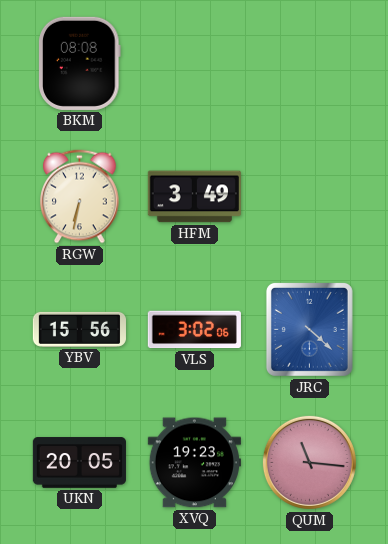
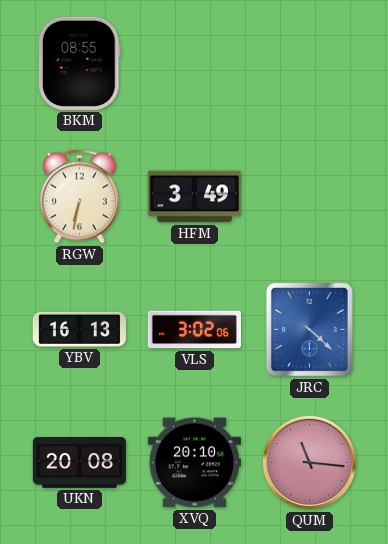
BKM: 08:08 -> 08:55
YBV: 15:56 -> 16:13
UKN: 20:05 -> 20:08
XVQ: 19:23 -> 20:10
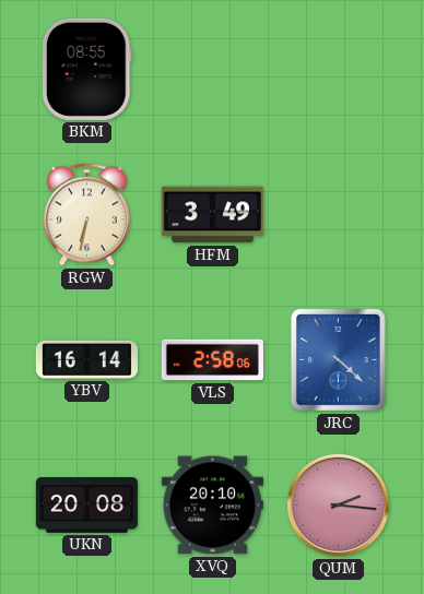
YBV: 16:13 -> 16:14
VLS: 3:02 -> 2:58
QUM: 11:16 -> 2:16
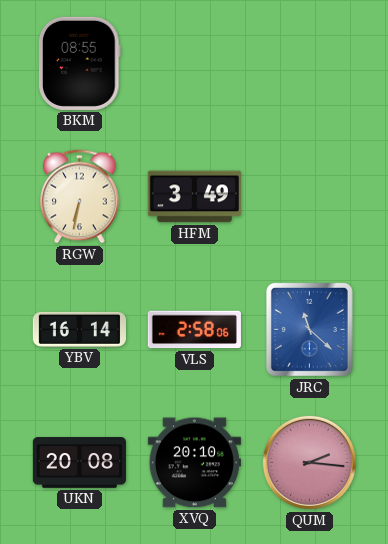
JRC: 4:22 -> 11:22
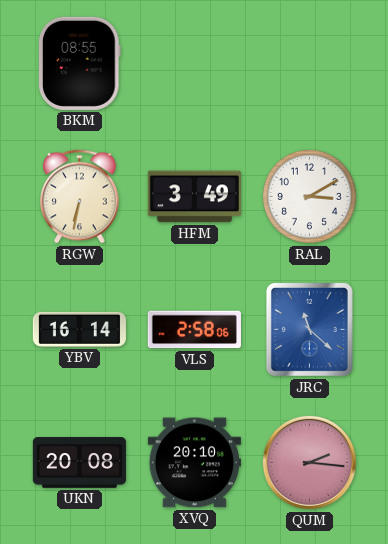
RAL: none -> 3:10
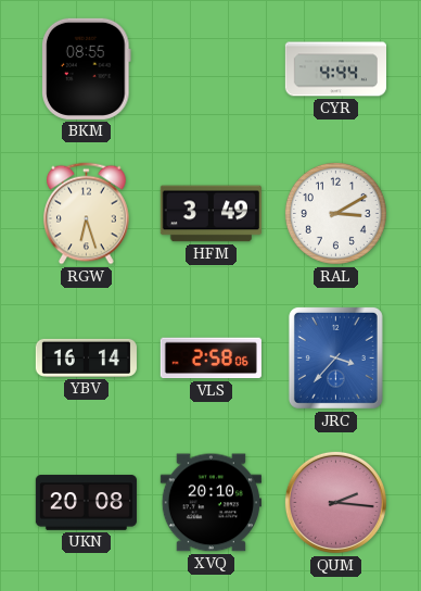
CYR: none -> 4:44
RGW: 6:32 -> 6:27
JRC: 11:22 -> 3:37
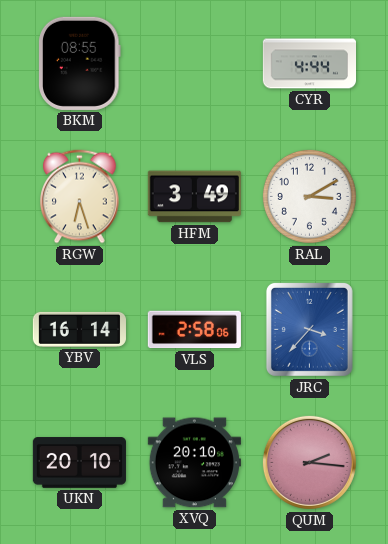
UKN: 20:08 -> 20:10
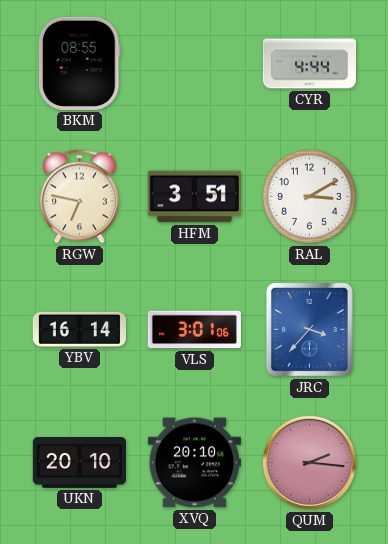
RGW: 6:27 -> 6:47
HFM: 3:49 -> 3:51
VLS: 2:58 -> 3:01
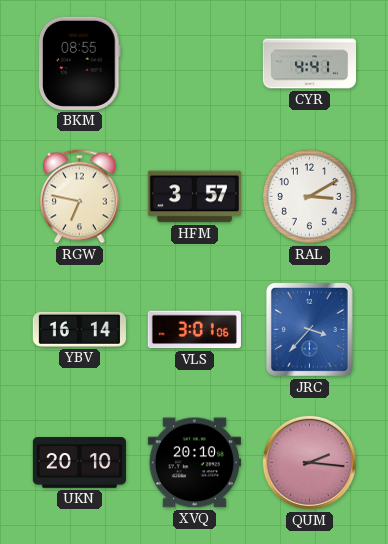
CYR: 4:44 -> 4:41
HFM: 3:51 -> 3:57
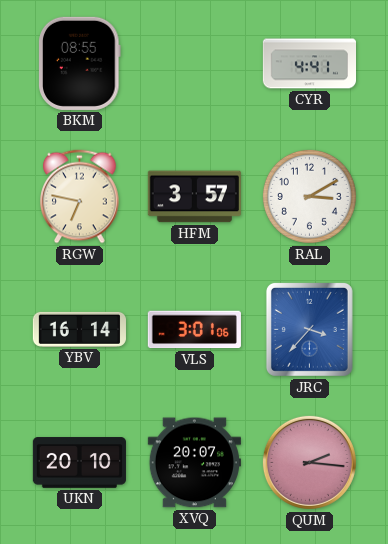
XVQ: 20:10 -> 20:07
